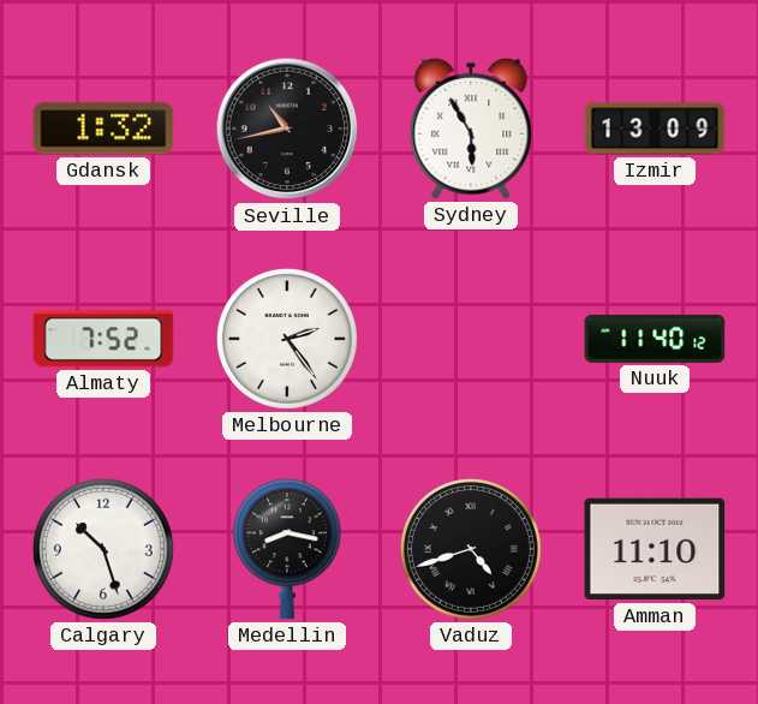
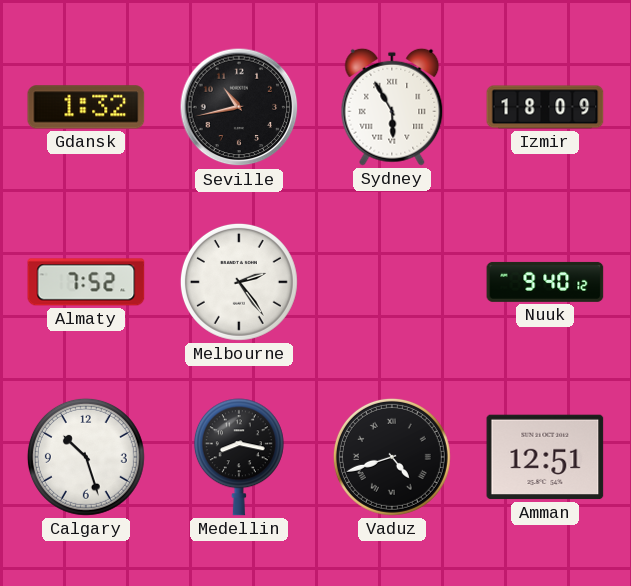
Izmir: 13:09 -> 18:09
Nuuk: 11:40 -> 9:40
Amman: 11:10 -> 12:51
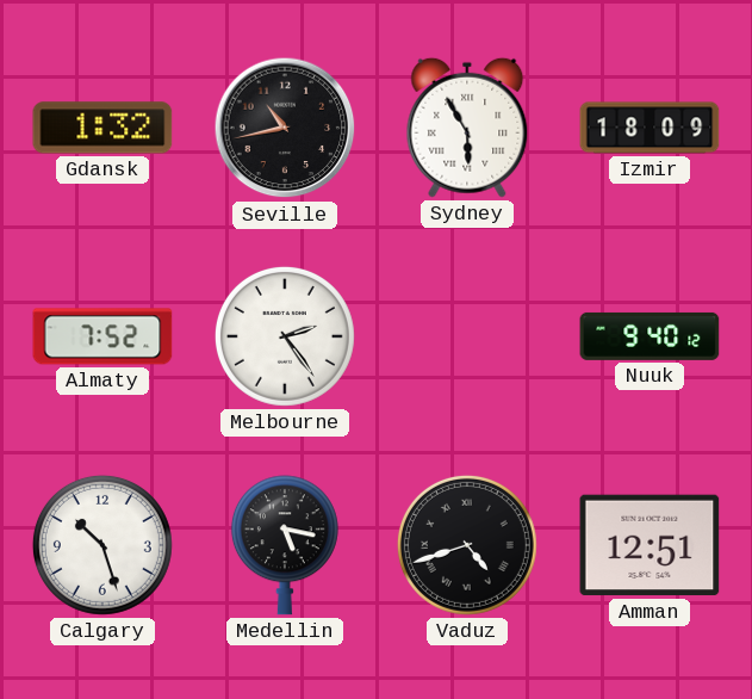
Medellin: 8:17 -> 5:17
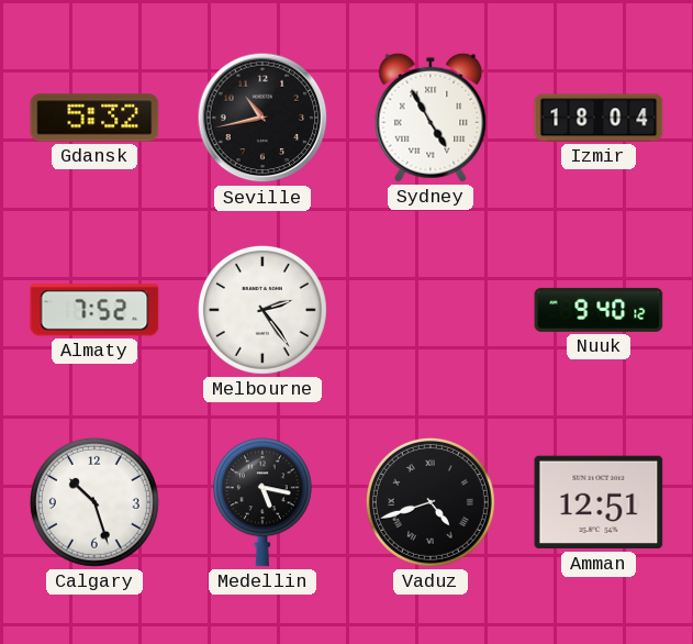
Gdansk: 1:32 -> 5:32
Sydney: 5:55 -> 4:55
Izmir: 18:09 -> 18:04
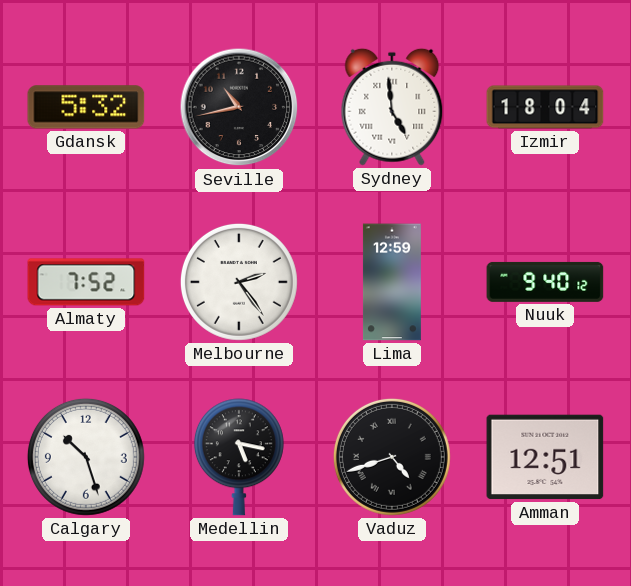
Sydney: 4:55 -> 4:59
Lima: none -> 12:59
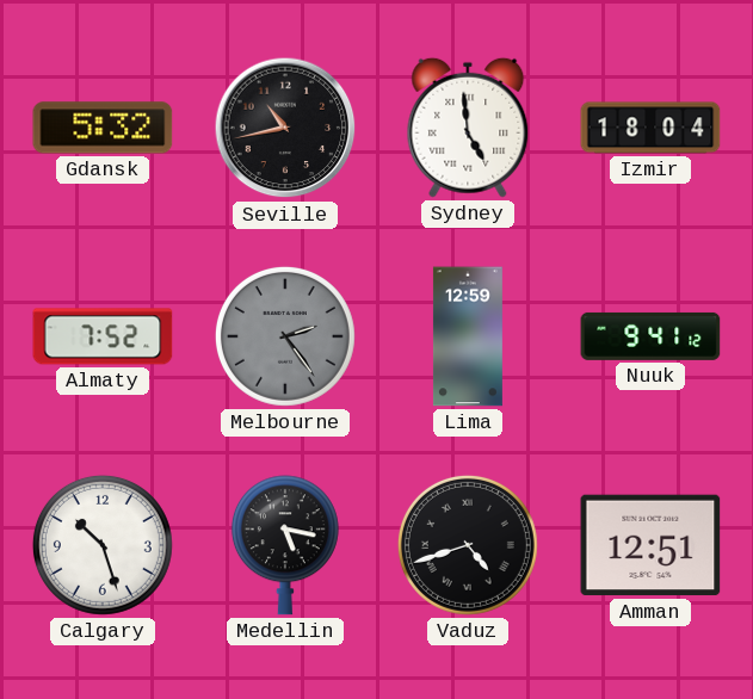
Melbourne dial: white -> grey
Nuuk: 9:40 -> 9:41
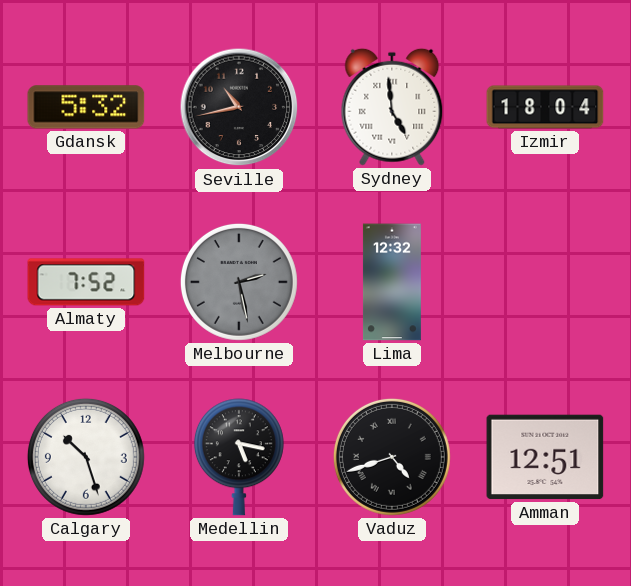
Melbourne: 2:24 -> 2:28
Lima: 12:59 -> 12:32
Nuuk: 9:41 -> none
